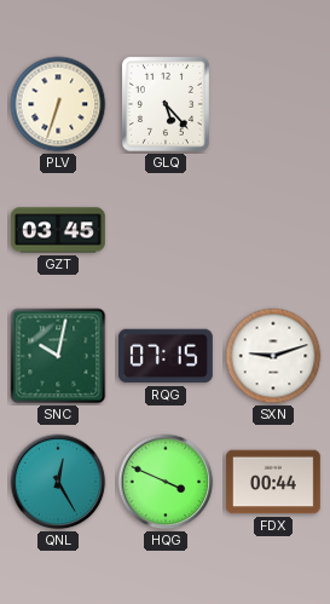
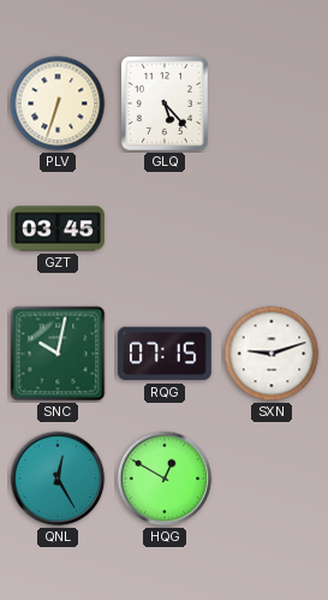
HQG: 3:49 -> 12:50
FDX: 00:44 -> none
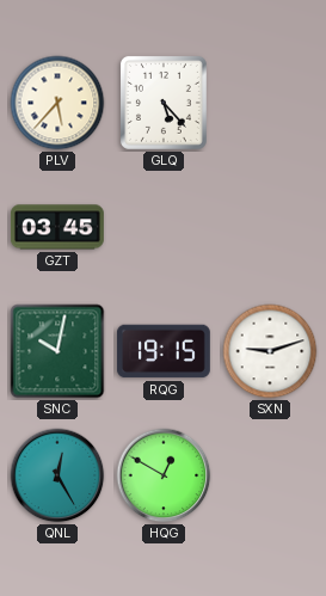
PLV: 6:33 -> 5:37
RQG: 07:15 -> 19:15
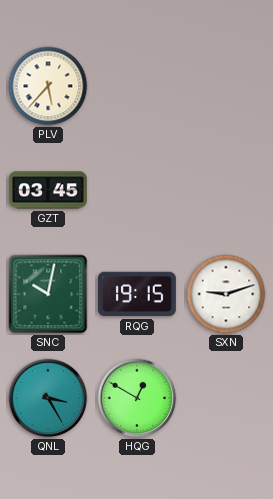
GLQ: 5:23 -> none
QNL: 12:25 -> 3:25
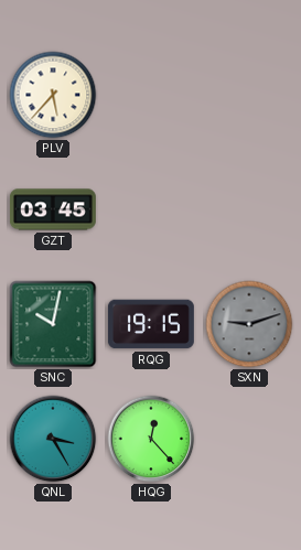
SXN dial: white -> grey
HQG: 12:50 -> 12:23
